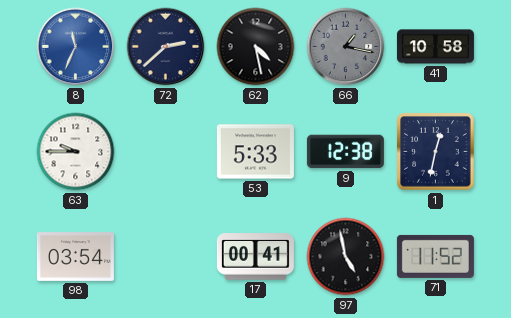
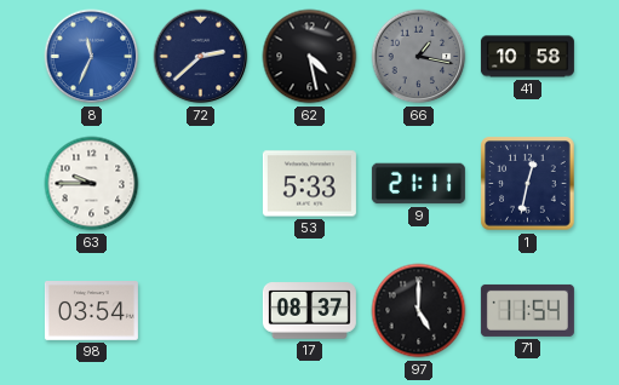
9: 12:38 -> 21:11
17: 00:41 -> 08:37
97: 4:58 -> 5:00
71: 11:52 -> 11:54
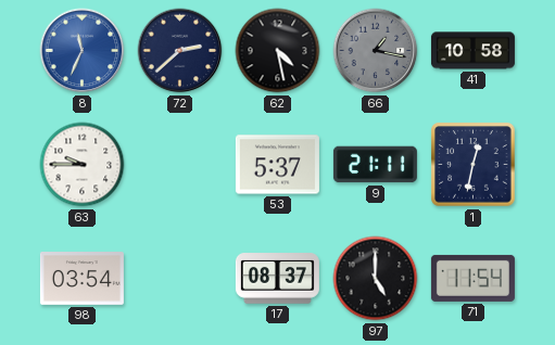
53: 5:33 -> 5:37
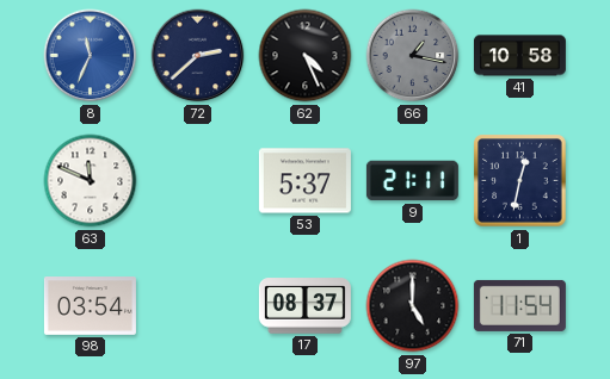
62: 4:28 -> 4:26
63: 9:45 -> 11:49
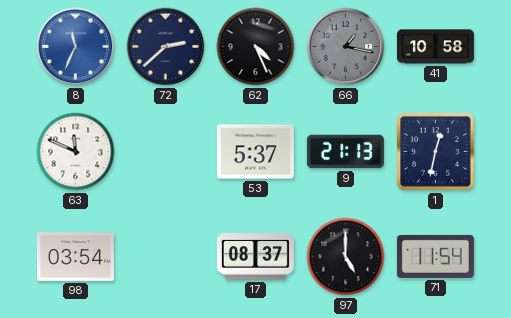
9: 21:11 -> 21:13
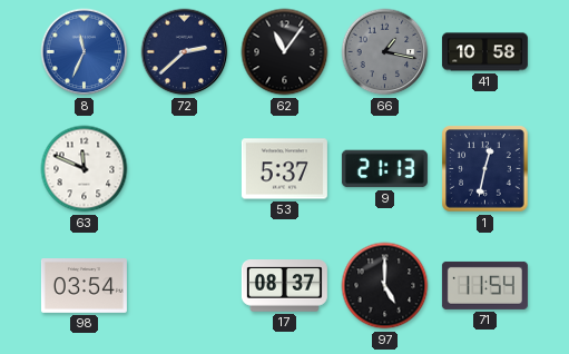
62: 4:26 -> 11:06
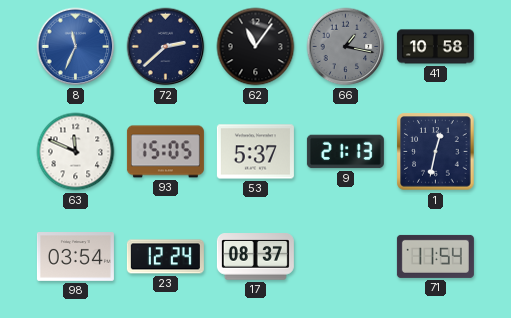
93: none -> 15:05
23: none -> 12:24
97: 5:00 -> none
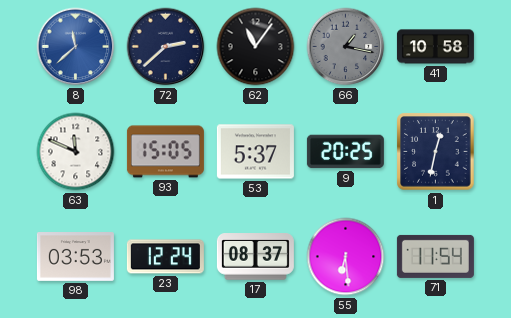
8: 11:34 -> 11:38
9: 21:13 -> 20:25
98: 03:54 -> 03:53
55: none -> 6:29
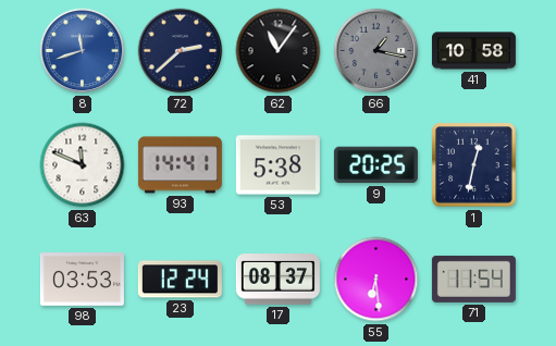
8: 11:38 -> 11:42
93: 15:05 -> 14:41
53: 5:37 -> 5:38
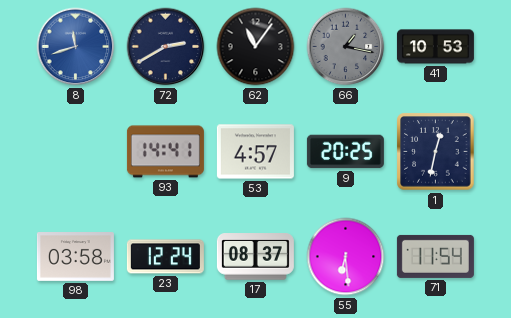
72: 2:38 -> 2:40
41: 10:58 -> 10:53
63: 11:49 -> none
53: 5:38 -> 4:57
98: 03:53 -> 03:58
